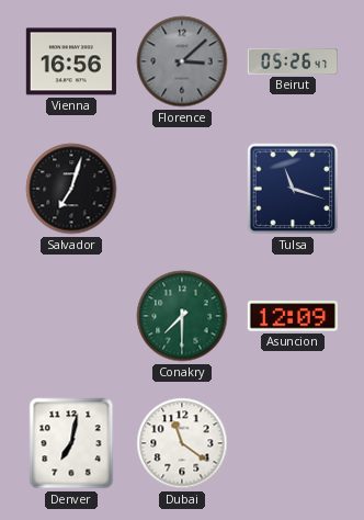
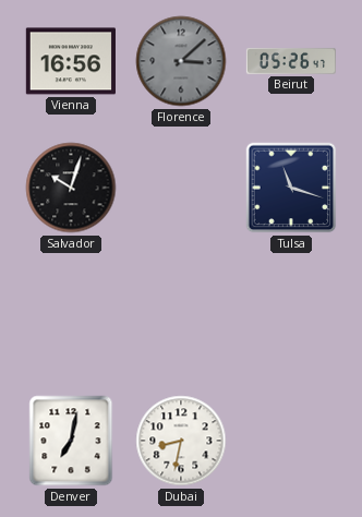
Salvador: 7:03 -> 10:03
Conakry: 7:30 -> none
Asuncion: 12:09 -> none
Dubai: 11:21 -> 8:32
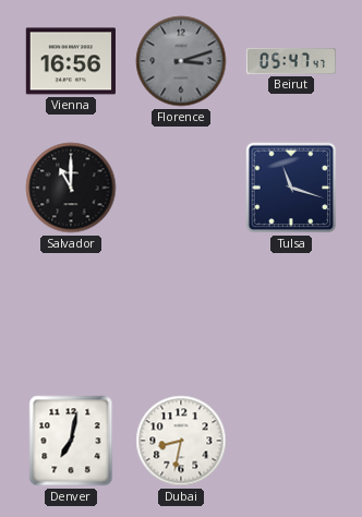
Florence: 3:08 -> 3:12
Beirut: 05:26 -> 05:47
Salvador: 10:03 -> 11:00
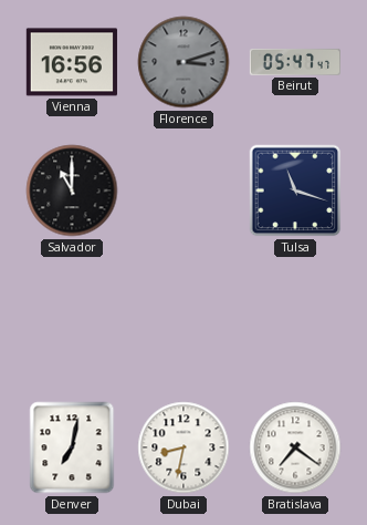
Bratislava: none -> 7:21
